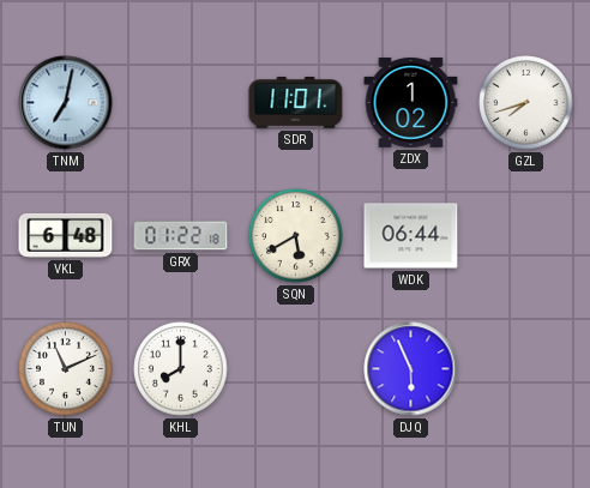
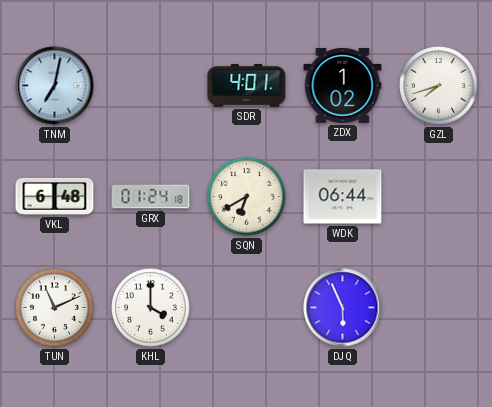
SDR: 11:01 -> 4:01
GRX: 01:22 -> 01:24
SQN: 5:40 -> 6:40
KHL: 8:00 -> 4:00
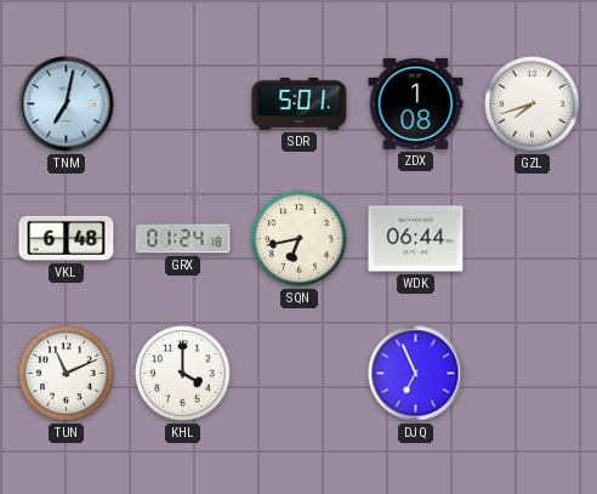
SDR: 4:01 -> 5:01
ZDX: 1:02 -> 1:08
SQN: 6:40 -> 6:43
DJQ: 5:56 -> 6:56
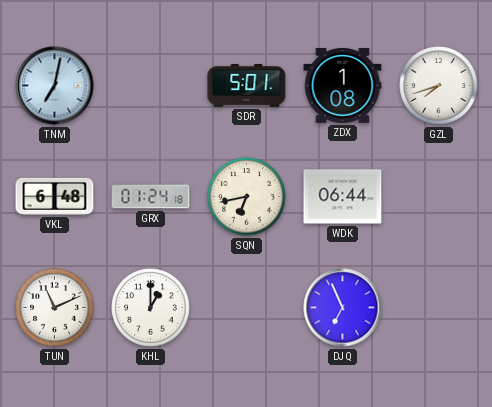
KHL: 4:00 -> 1:00
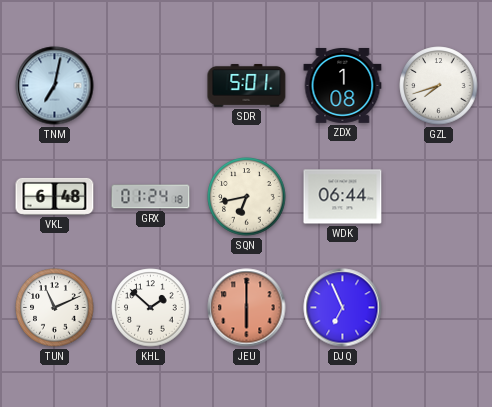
KHL: 1:00 -> 1:52
JEU: none -> 6:00
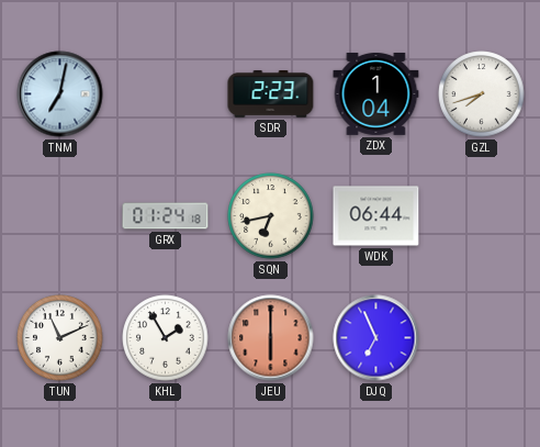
SDR: 5:01 -> 2:23
ZDX: 1:08 -> 1:04
VKL: 6:48 -> none
KHL: 1:52 -> 1:55
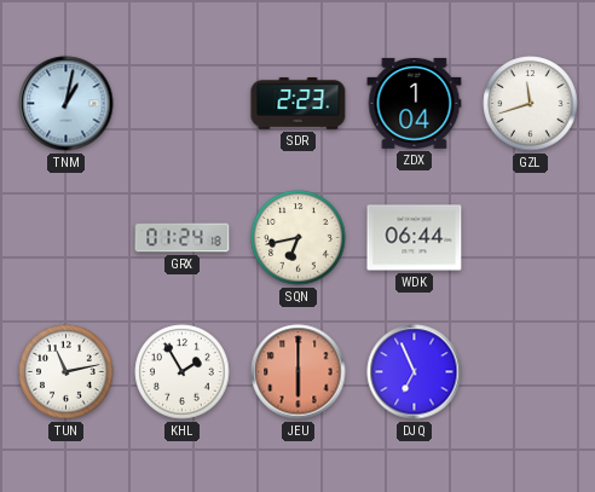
TNM: 7:02 -> 1:02
GZL: 7:42 -> 11:42
TUN: 11:11 -> 11:13
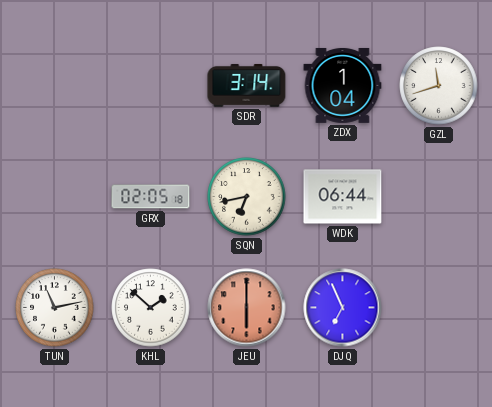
TNM: 1:02 -> none
SDR: 2:23 -> 3:14
GRX: 01:24 -> 02:05
KHL: 1:55 -> 1:52
